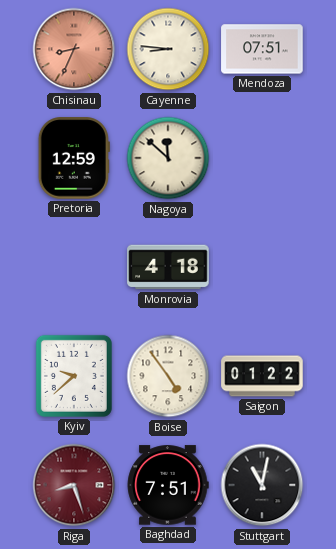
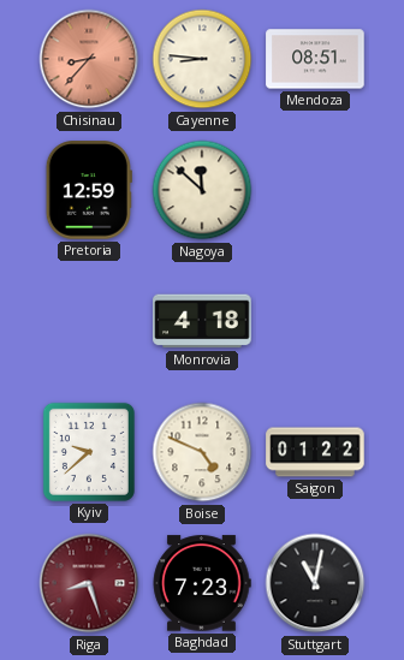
Chisinau: 8:34 -> 8:37
Mendoza: 07:51 -> 08:51
Boise: 4:54 -> 4:49
Baghdad: 7:51 -> 7:23
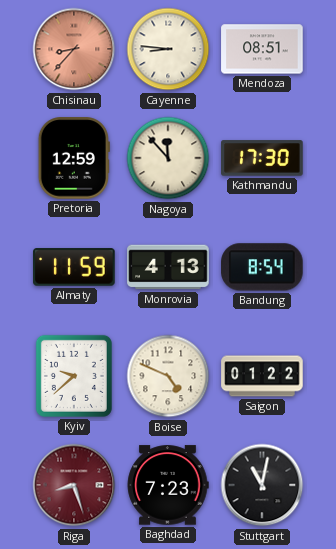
Nagoya: 11:52 -> 11:53
Kathmandu: none -> 17:30
Almaty: none -> 11:59
Monrovia: 4:18 -> 4:13
Bandung: none -> 8:54
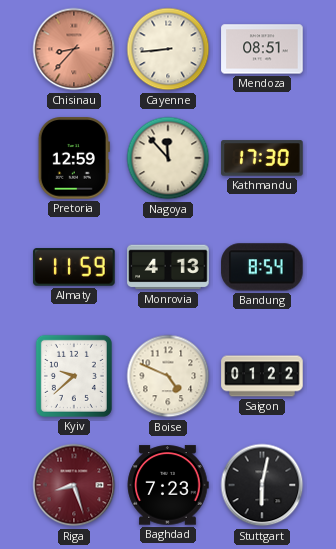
Cayenne: 8:46 -> 8:44
Stuttgart: 11:02 -> 6:02
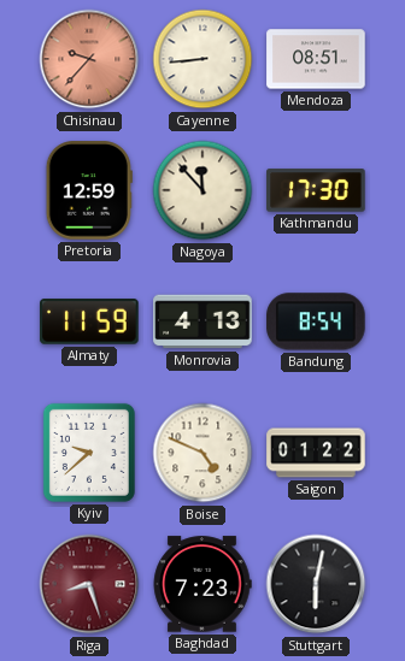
Chisinau: 8:37 -> 9:37
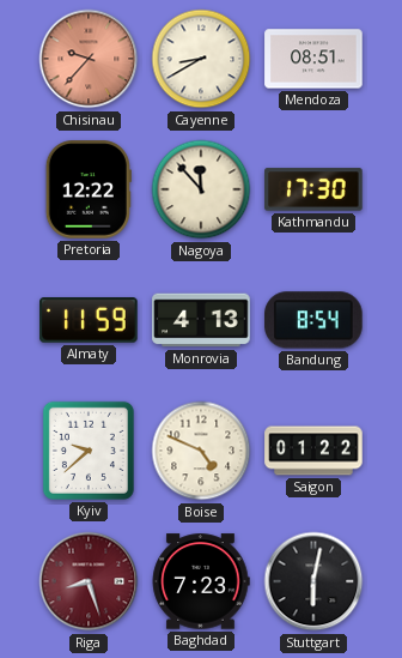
Cayenne: 8:44 -> 8:40
Pretoria: 12:59 -> 12:22
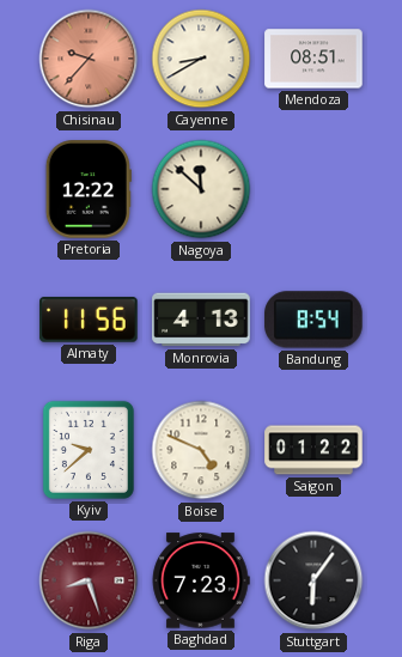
Nagoya: 11:53 -> 11:52
Kathmandu: 17:30 -> none
Almaty: 11:59 -> 11:56
Stuttgart: 6:02 -> 6:06
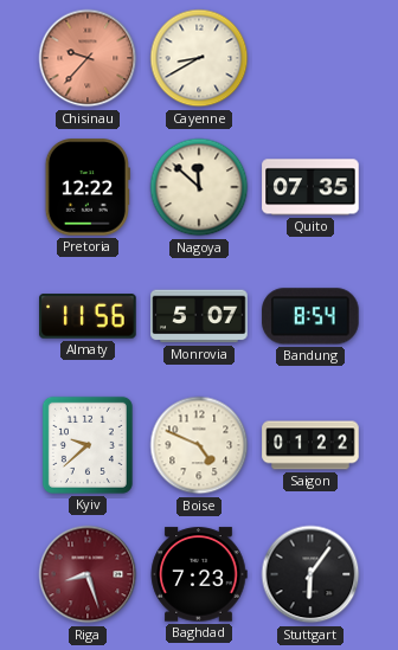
Mendoza: 08:51 -> none
Quito: none -> 07:35
Monrovia: 4:13 -> 5:07
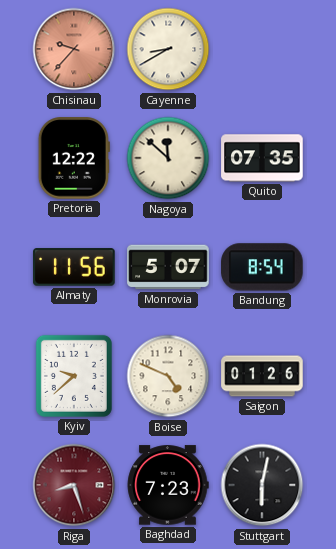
Saigon: 01:22 -> 01:26
Stuttgart: 6:06 -> 6:02
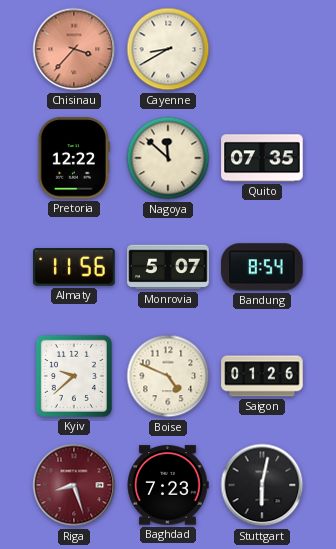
Chisinau: 9:37 -> 3:37
